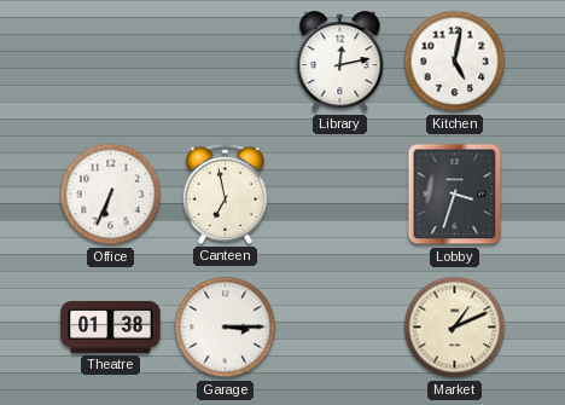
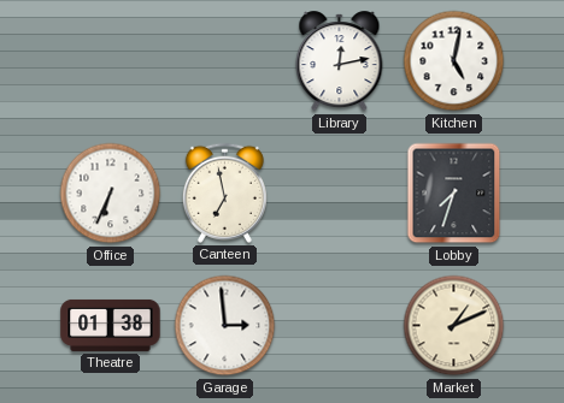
Lobby: 3:33 -> 7:33
Garage: 3:15 -> 2:59
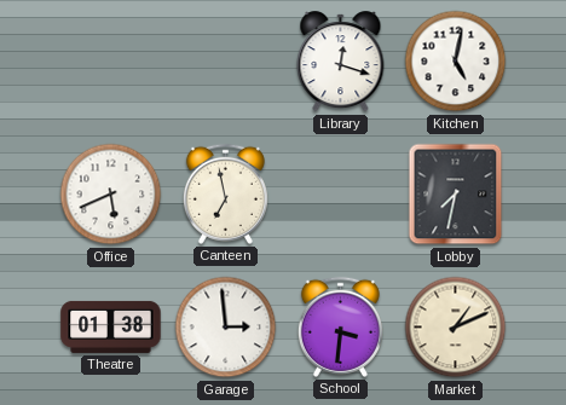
Library: 12:13 -> 12:18
Office: 6:34 -> 5:41
Lobby: 7:33 -> 7:32
School: none -> 3:31
